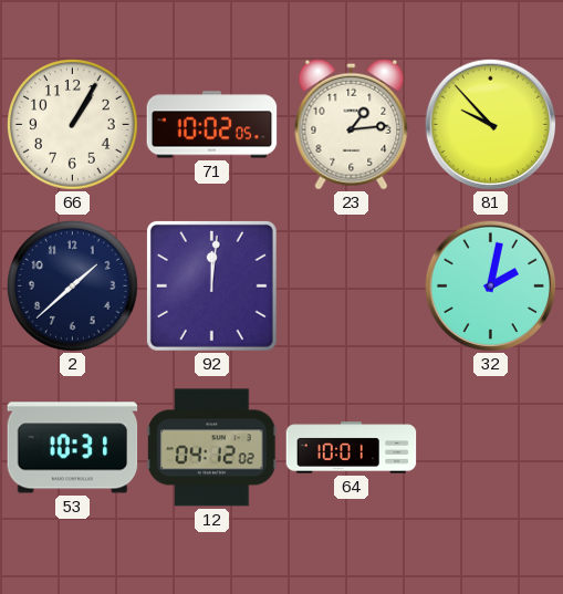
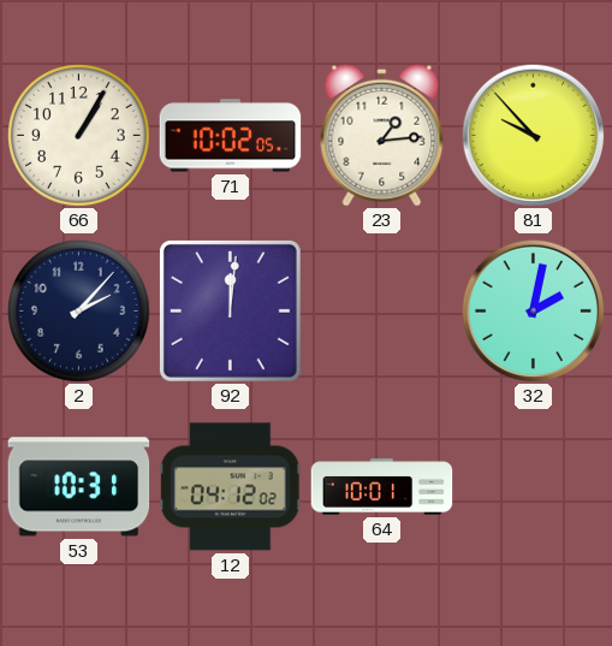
2: 1:38 -> 2:07
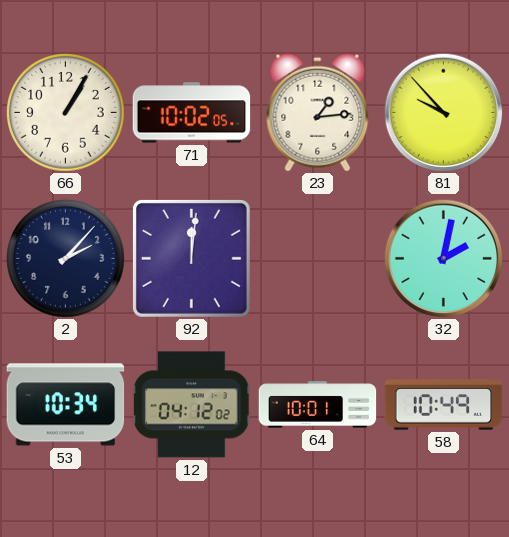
53: 10:31 -> 10:34
58: none -> 10:49
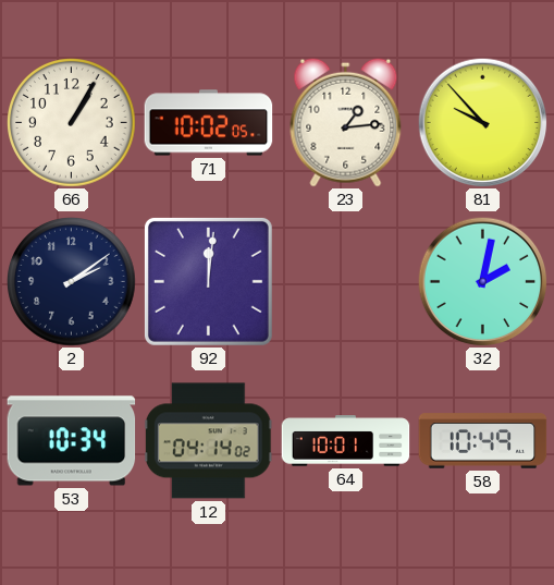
2: 2:07 -> 2:09
12: 04:12 -> 04:14
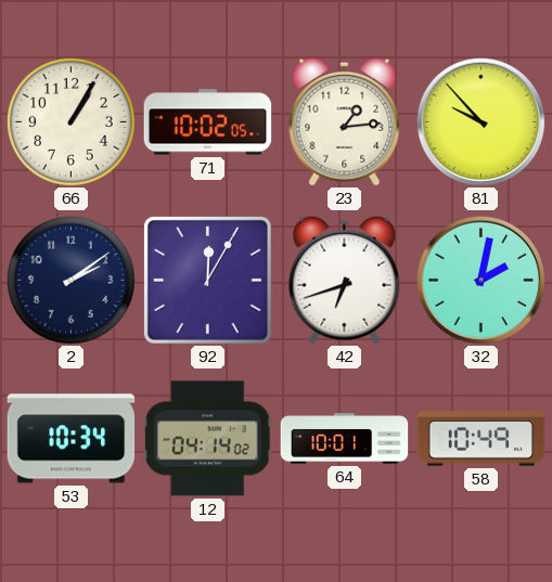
92: 12:01 -> 12:05
42: none -> 6:42
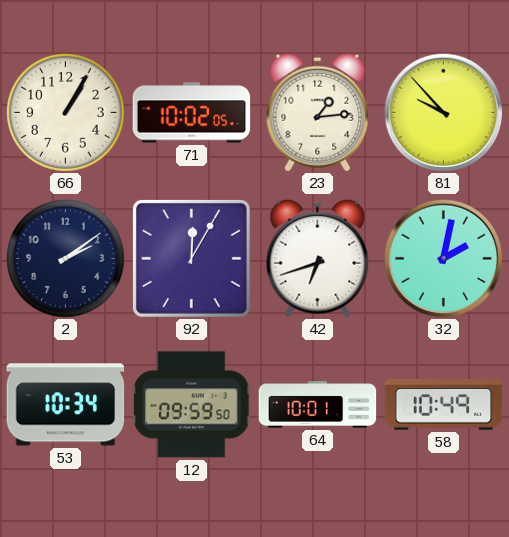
12: 04:14 -> 09:59
